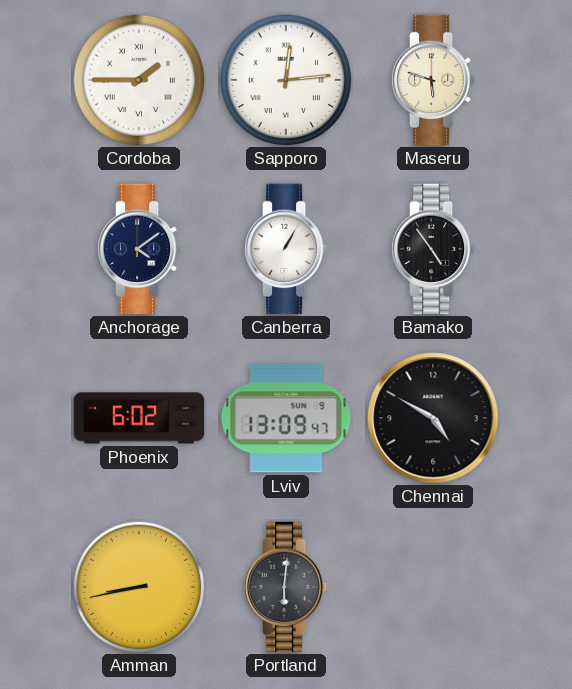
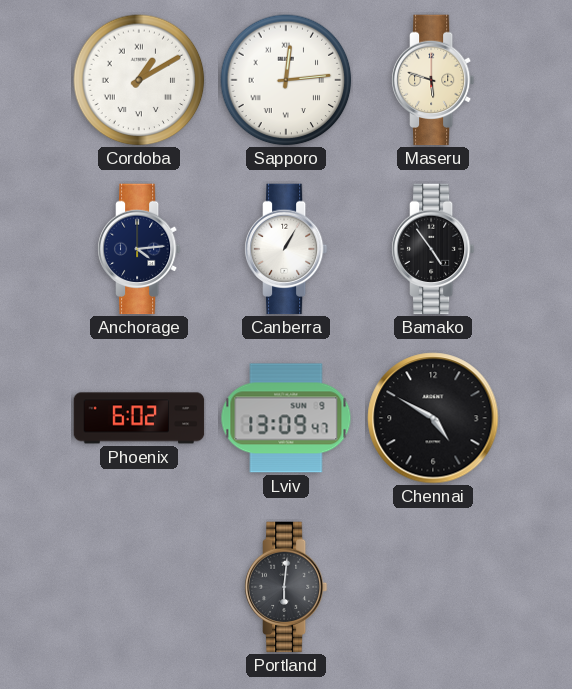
Cordoba: 1:45 -> 1:10
Anchorage: 4:09 -> 4:14
Amman: 8:43 -> none
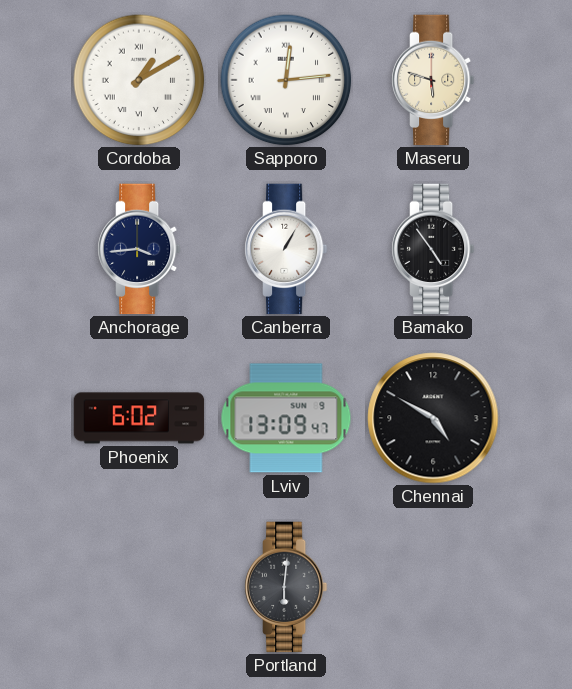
Anchorage: 4:14 -> 3:44
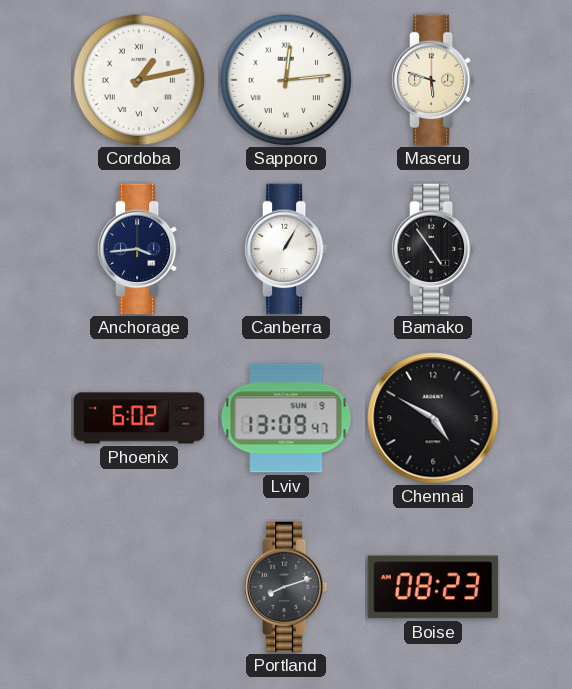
Cordoba: 1:10 -> 1:13
Portland: 6:01 -> 8:12
Boise: none -> 08:23
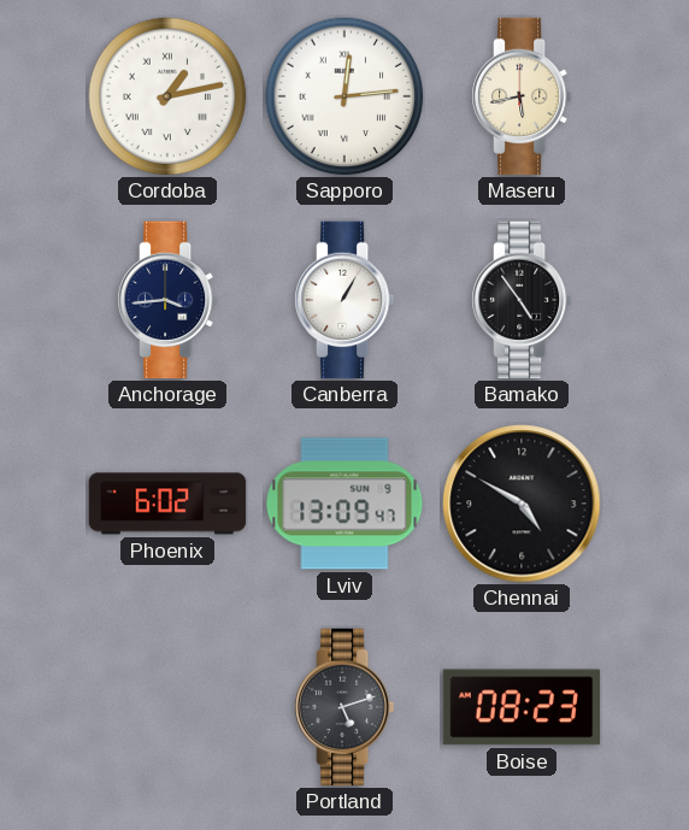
Maseru: 5:48 -> 5:43
Portland: 8:12 -> 5:12
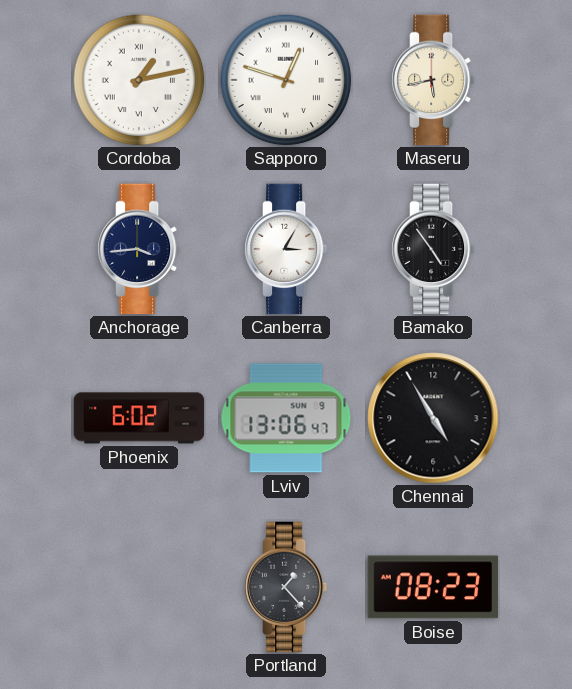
Sapporo: 12:14 -> 12:48
Canberra: 1:05 -> 3:05
Lviv: 13:09 -> 13:06
Chennai: 4:50 -> 4:55
Portland: 5:12 -> 1:23
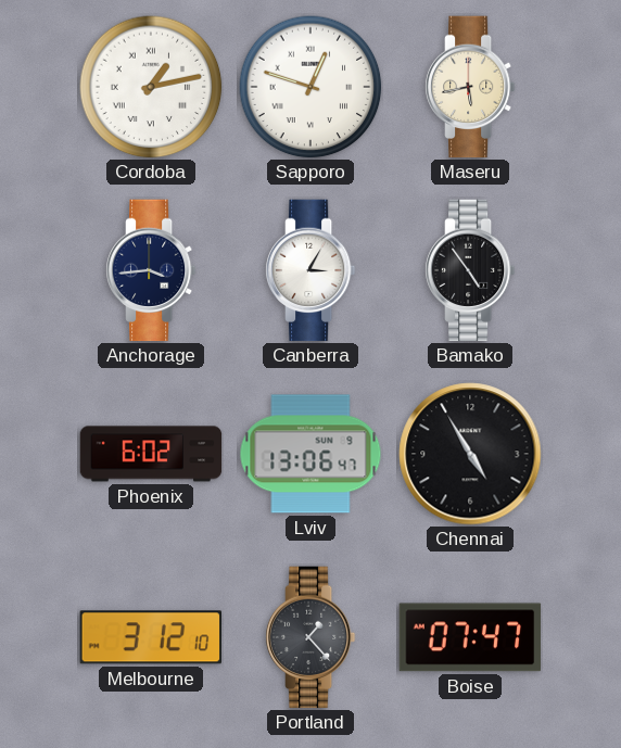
Melbourne: none -> 3:12
Boise: 08:23 -> 07:47
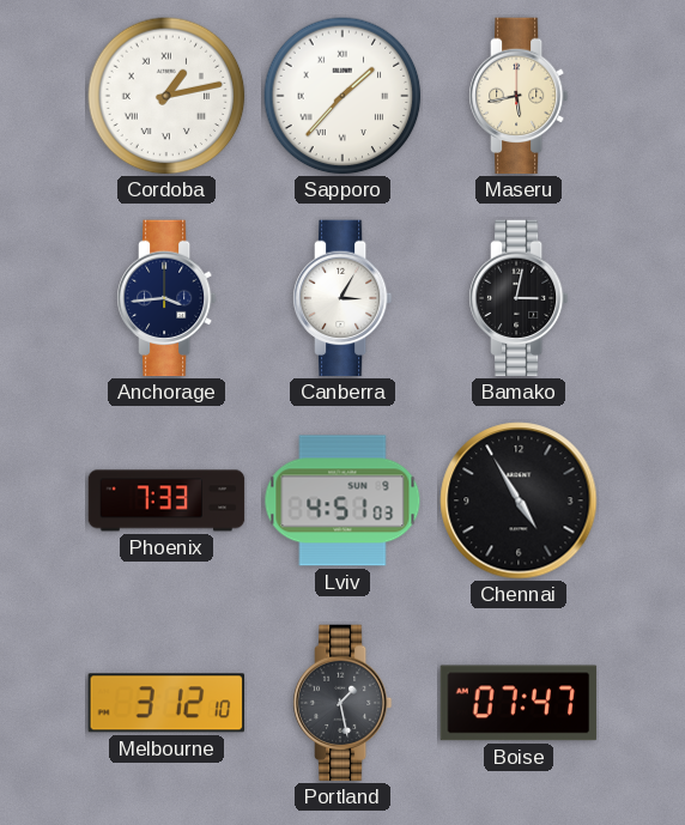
Sapporo: 12:48 -> 1:37
Bamako: 4:54 -> 3:02
Phoenix: 6:02 -> 7:33
Lviv: 13:06 -> 4:51
Portland: 1:23 -> 1:28
